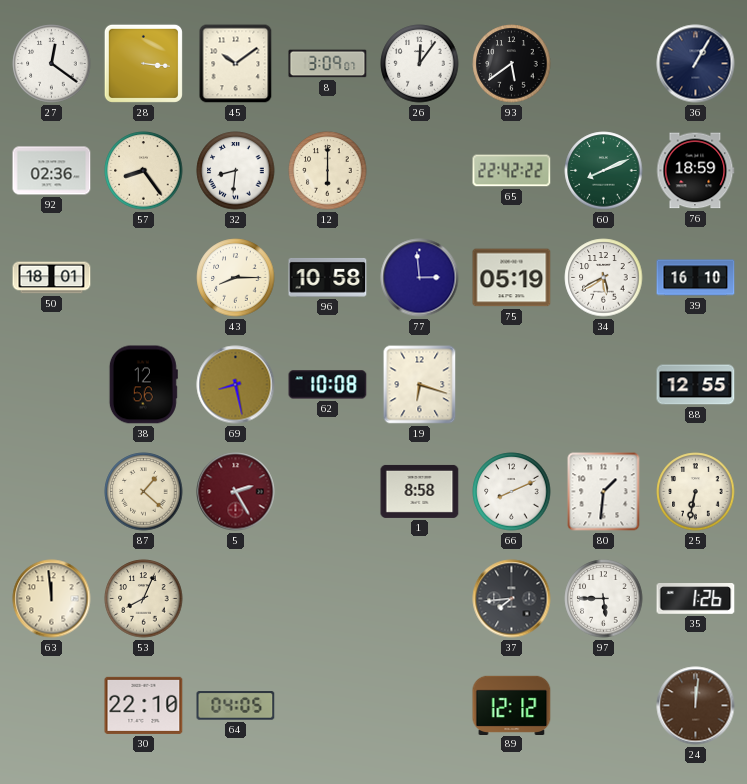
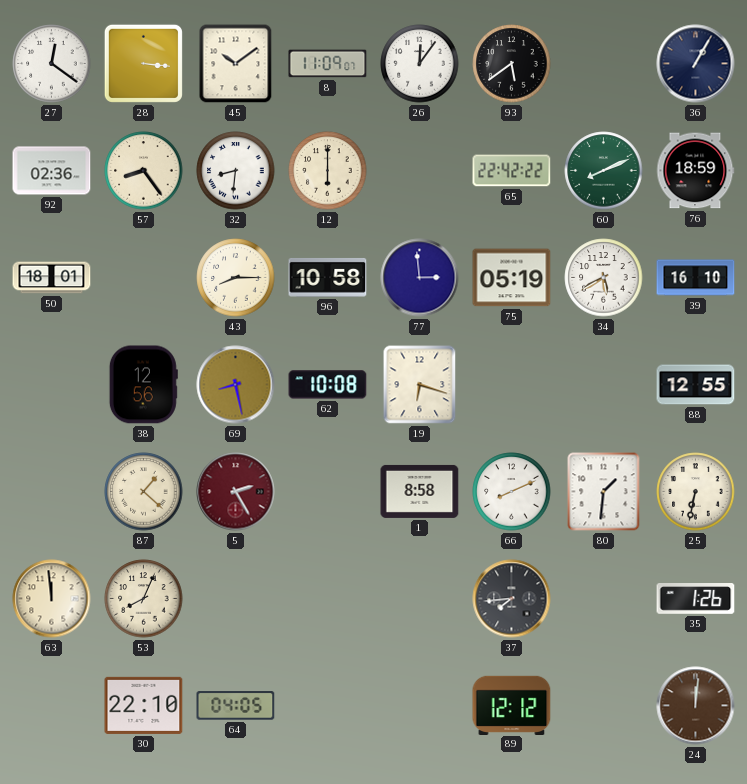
8: 3:09 -> 11:09
97: 5:45 -> none
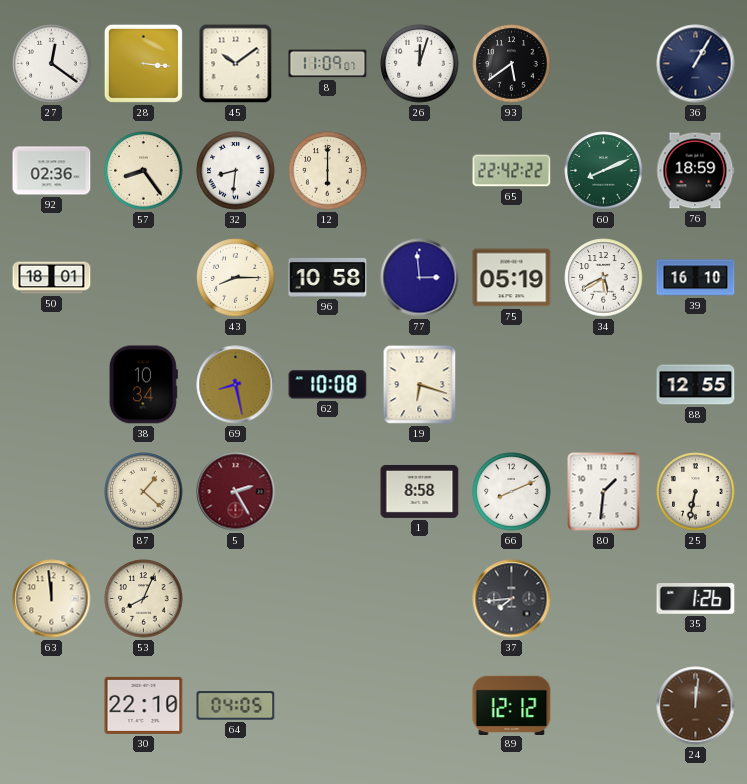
26: 12:06 -> 12:03
38: 12:56 -> 10:34
